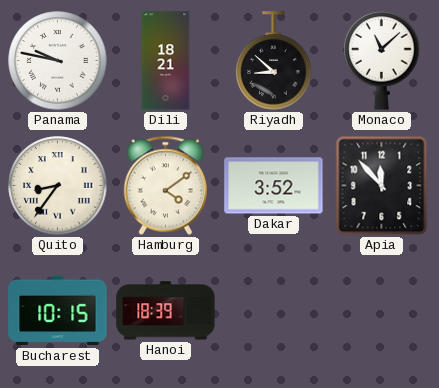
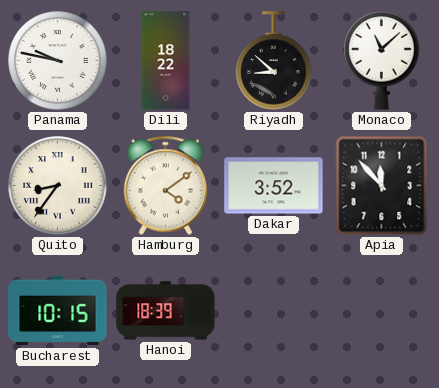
Dili: 18:21 -> 18:22
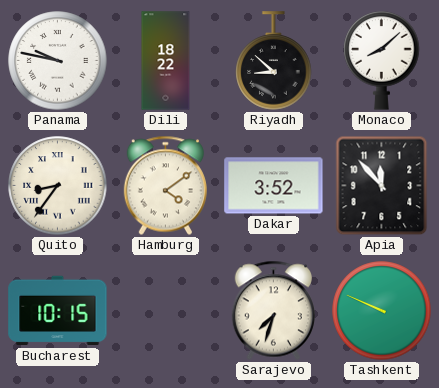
Monaco: 11:08 -> 8:08
Hanoi: 18:39 -> none
Sarajevo: none -> 7:33
Tashkent: none -> 9:49
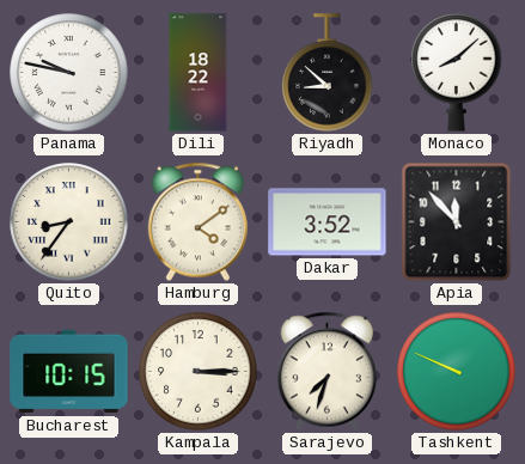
Kampala: none -> 3:15
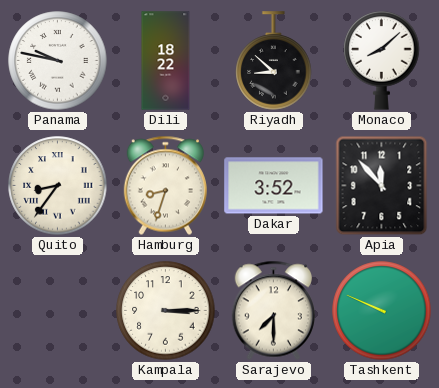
Hamburg: 4:09 -> 8:33
Bucharest: 10:15 -> none
Sarajevo: 7:33 -> 7:30
